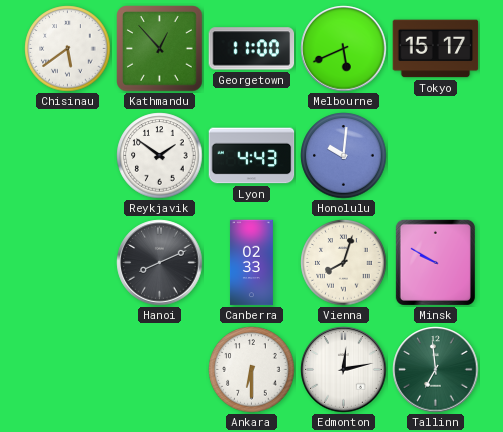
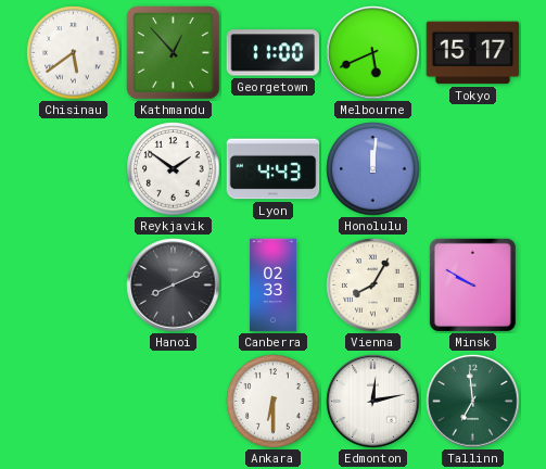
Honolulu: 10:01 -> 12:01
Vienna: 8:03 -> 8:05
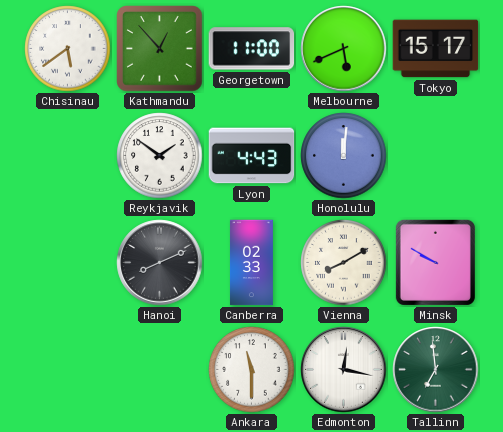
Vienna: 8:05 -> 8:10
Ankara: 6:30 -> 11:30
Edmonton: 12:13 -> 12:17
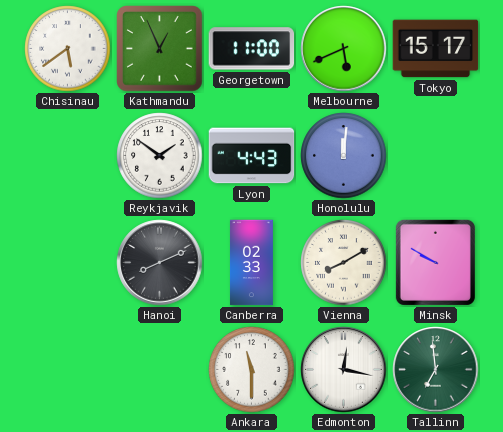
Kathmandu: 12:53 -> 12:56
